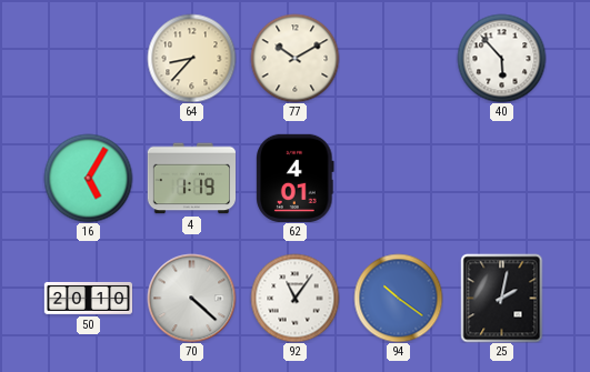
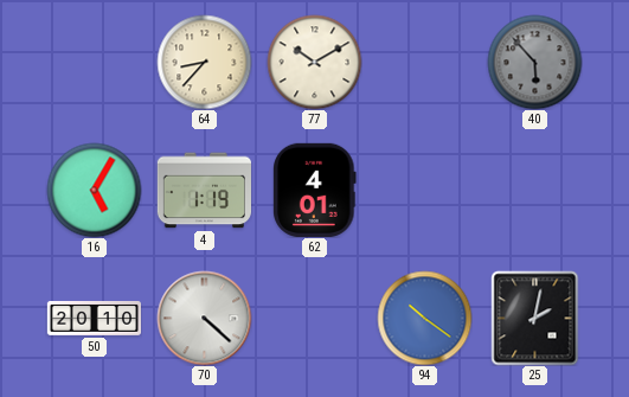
40 dial: white -> grey
92: 11:06 -> none
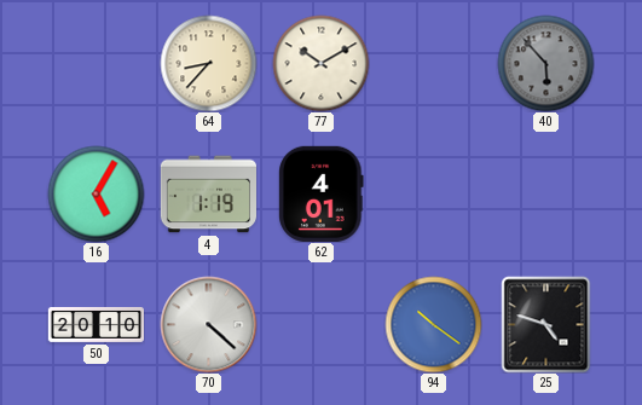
25: 2:02 -> 4:48
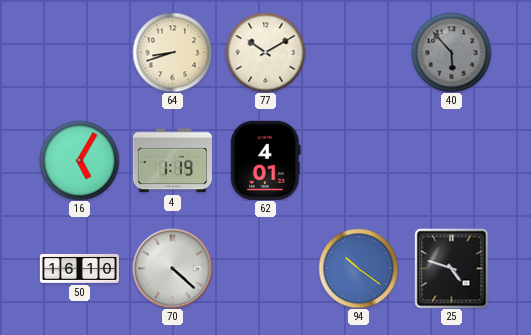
64: 8:37 -> 8:42
50: 20:10 -> 16:10
